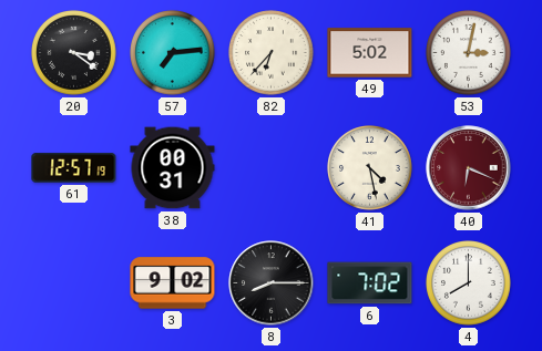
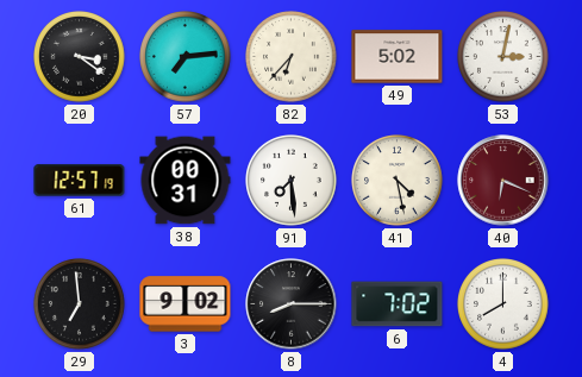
91: none -> 7:29
29: none -> 6:59
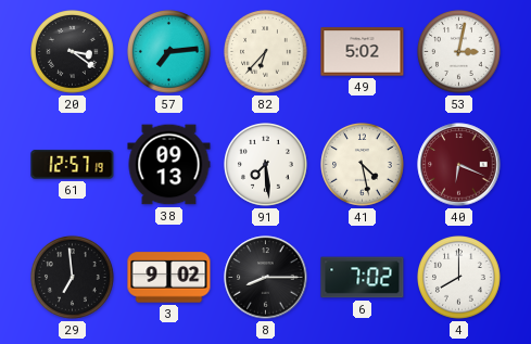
38: 00:31 -> 09:13
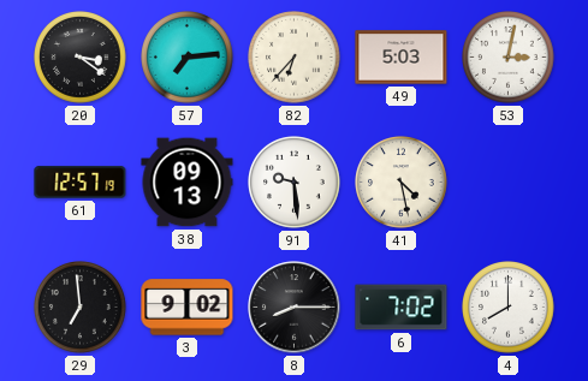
49: 5:02 -> 5:03
91: 7:29 -> 9:29
40: 6:19 -> none
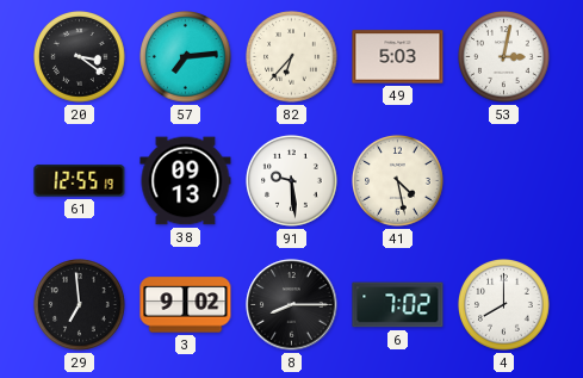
61: 12:57 -> 12:55
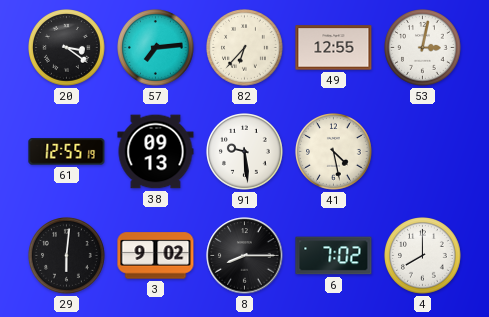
49: 5:03 -> 12:55
29: 6:59 -> 6:01
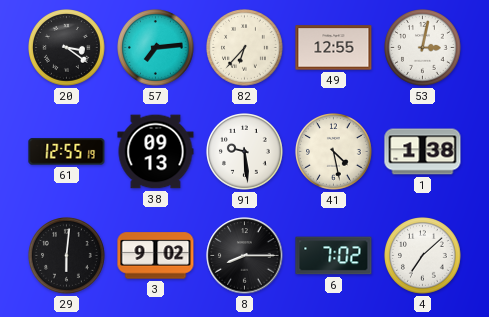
1: none -> 1:38
4: 8:00 -> 7:08
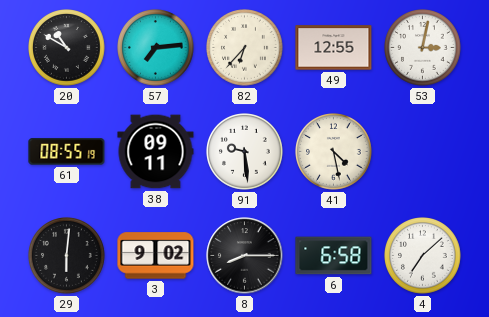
20: 3:21 -> 10:50
61: 12:55 -> 08:55
38: 09:13 -> 09:11
1: 1:38 -> none
6: 7:02 -> 6:58
